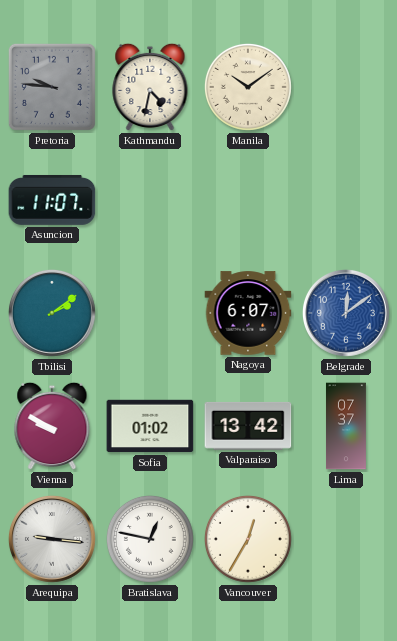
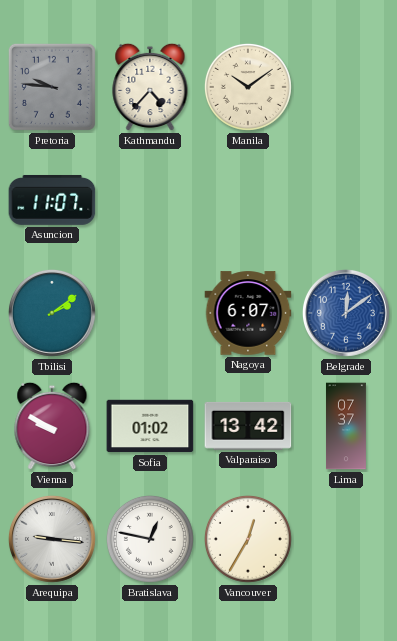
Kathmandu: 4:32 -> 4:37
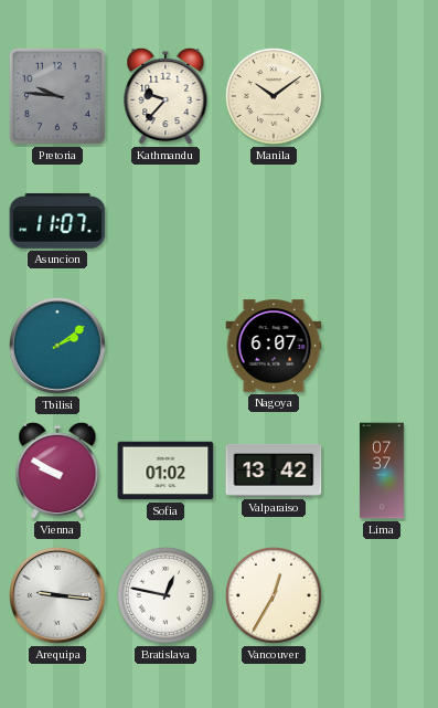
Kathmandu: 4:37 -> 9:37
Belgrade: 12:09 -> none
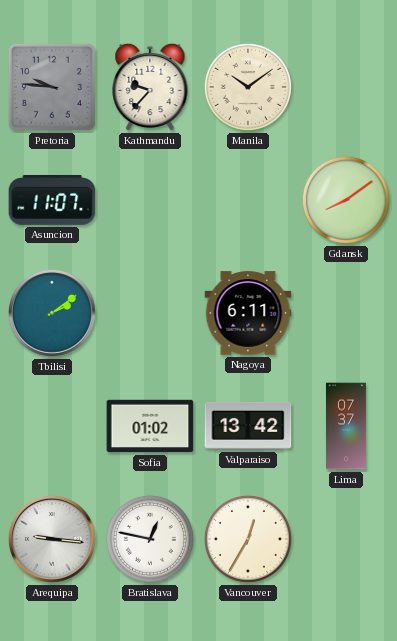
Gdansk: none -> 8:09
Nagoya: 6:07 -> 6:11
Vienna: 9:50 -> none
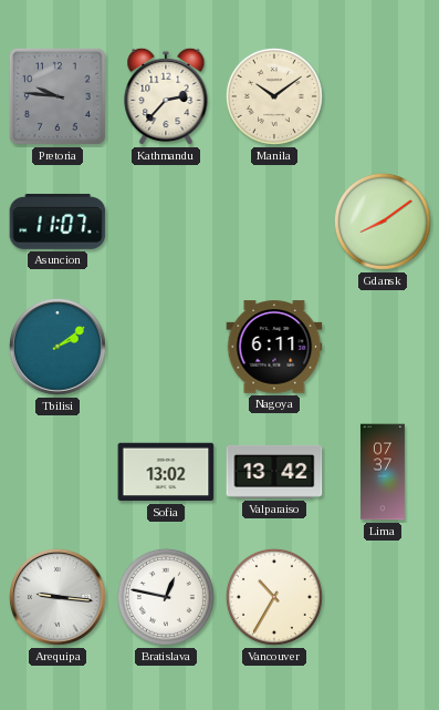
Kathmandu: 9:37 -> 2:37
Sofia: 01:02 -> 13:02
Vancouver: 12:35 -> 10:35
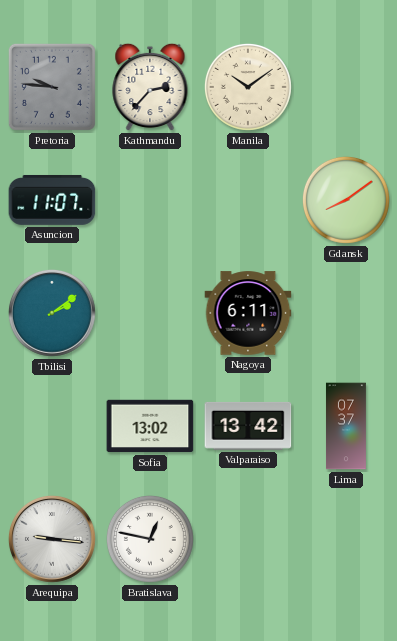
Vancouver: 10:35 -> none
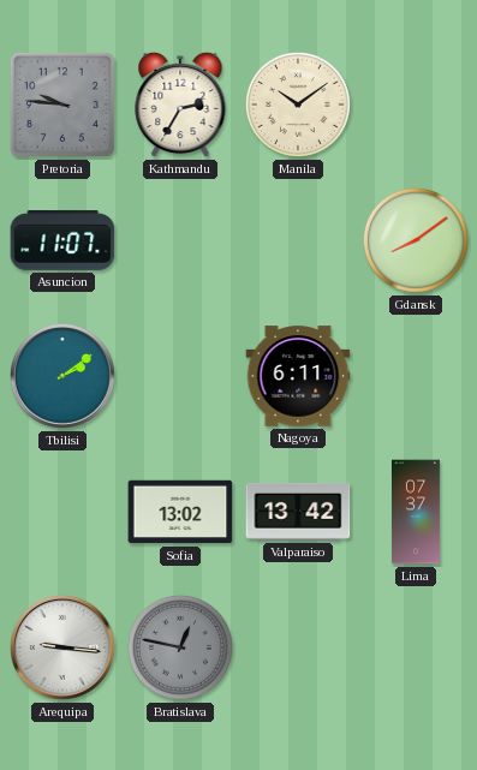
Kathmandu: 2:37 -> 2:35
Bratislava dial: white -> grey
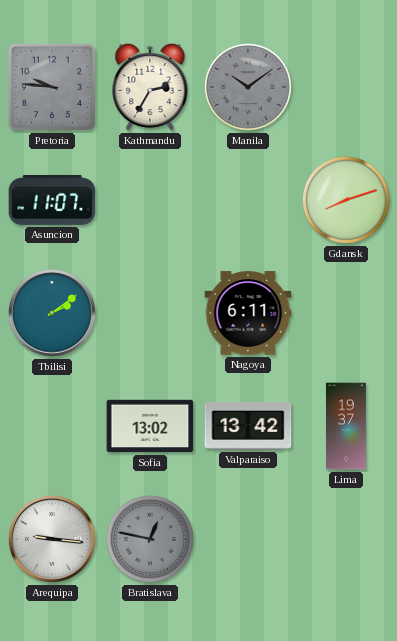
Manila dial: cream -> grey
Gdansk: 8:09 -> 8:12
Lima: 07:37 -> 19:37
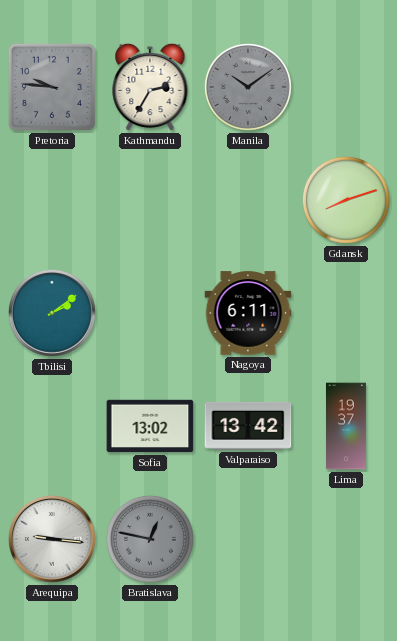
Asuncion: 11:07 -> none
